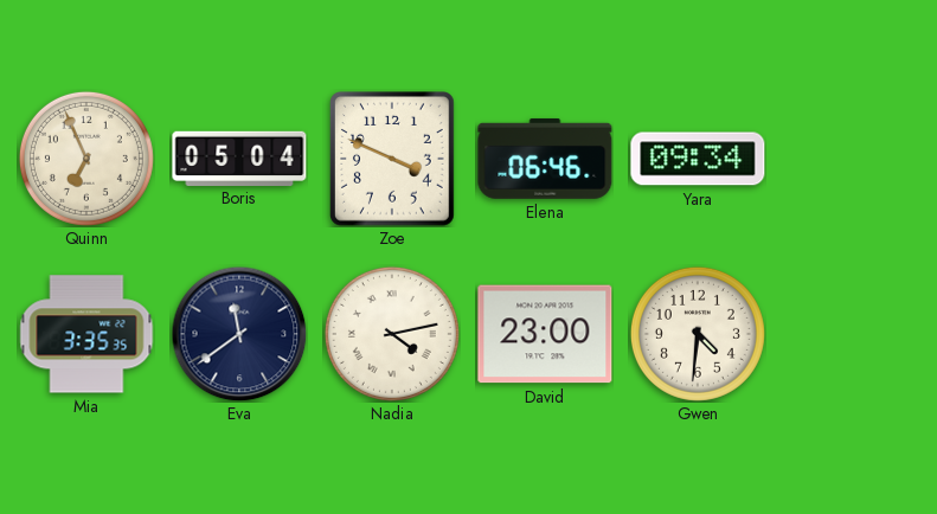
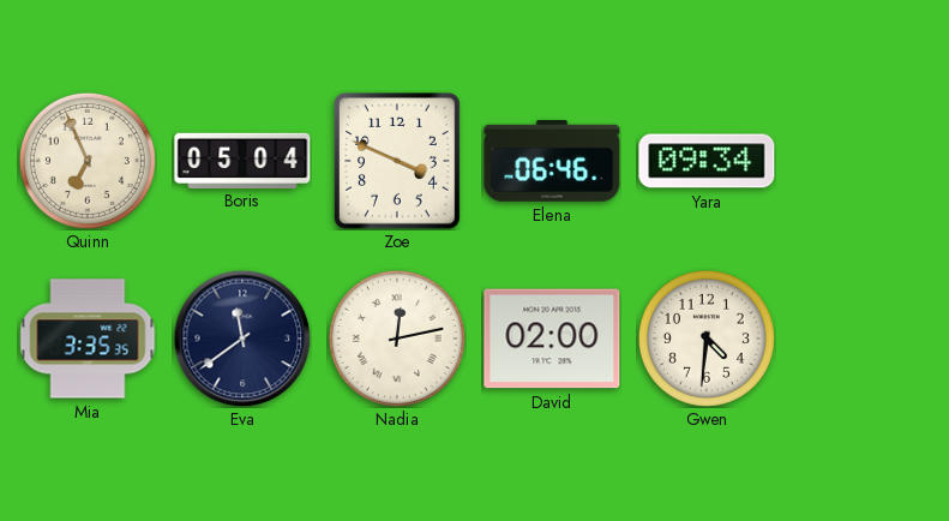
Nadia: 4:13 -> 12:13
David: 23:00 -> 02:00
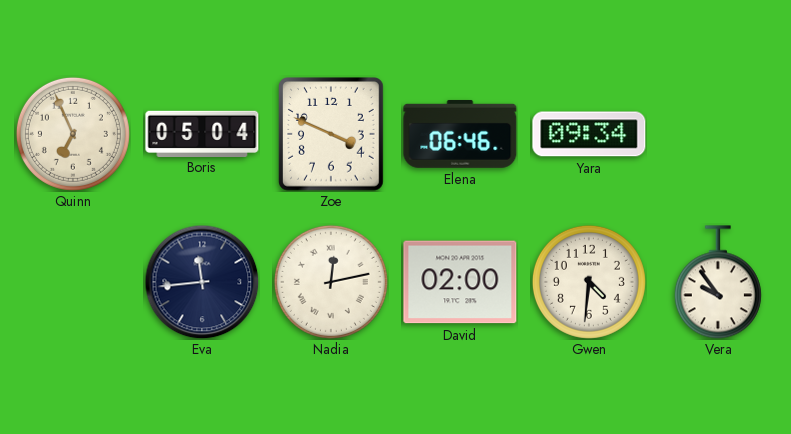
Mia: 3:35 -> none
Eva: 11:39 -> 11:44
Vera: none -> 9:54
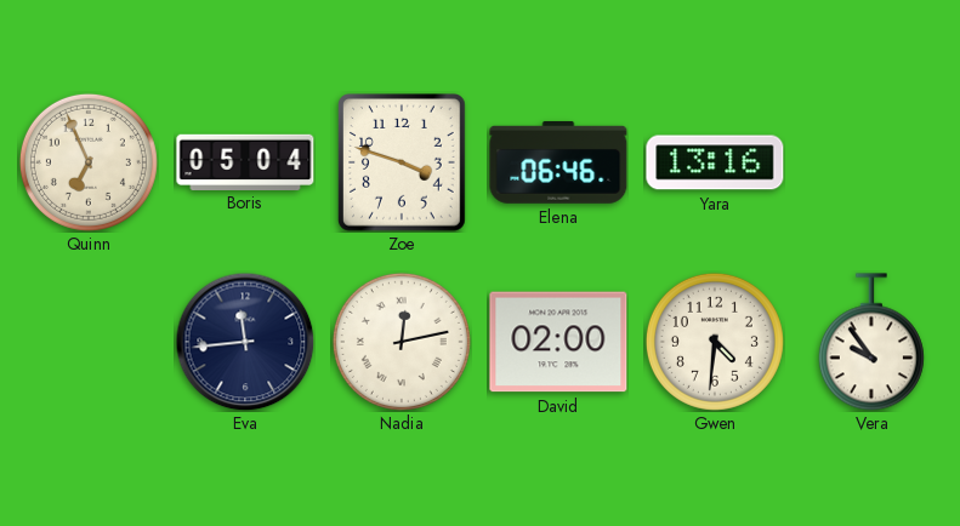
Zoe: 3:49 -> 3:48
Yara: 09:34 -> 13:16
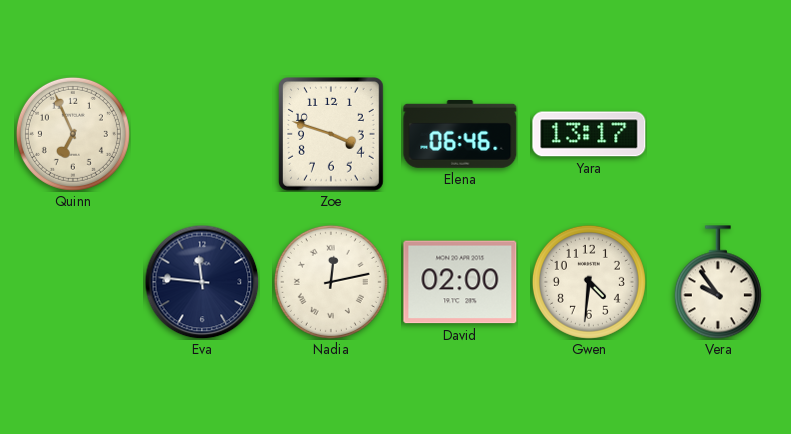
Boris: 05:04 -> none
Yara: 13:16 -> 13:17
Eva: 11:44 -> 11:46
